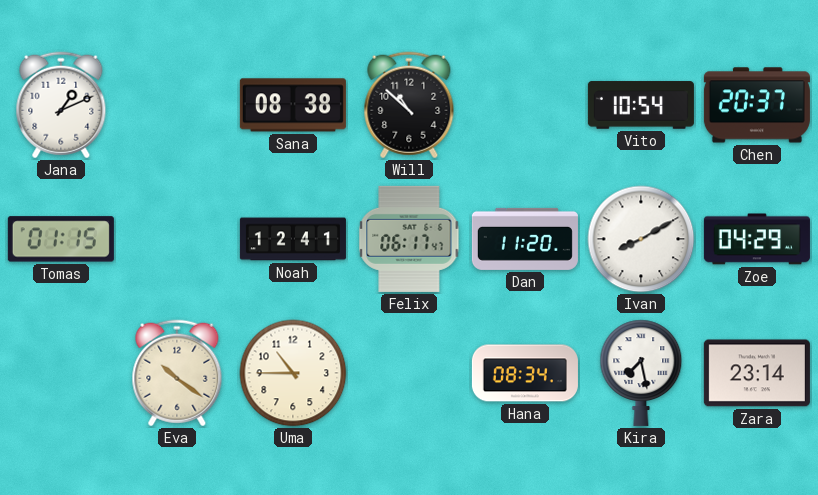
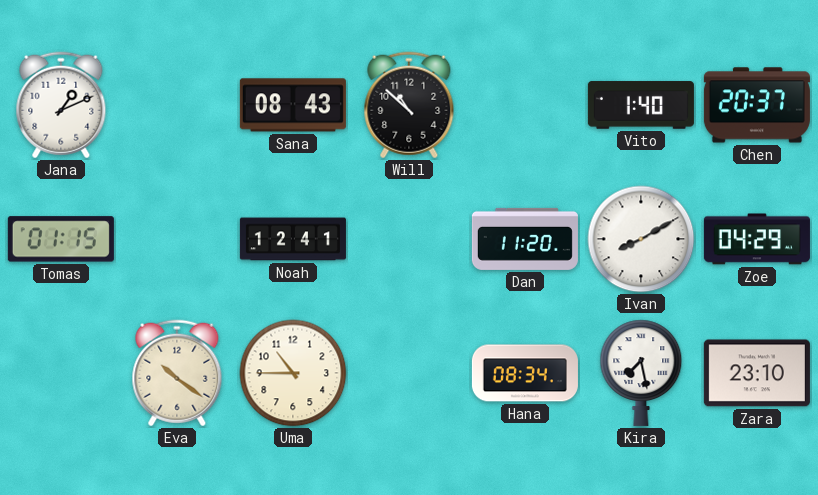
Sana: 08:38 -> 08:43
Vito: 10:54 -> 1:40
Felix: 06:17 -> none
Zara: 23:14 -> 23:10
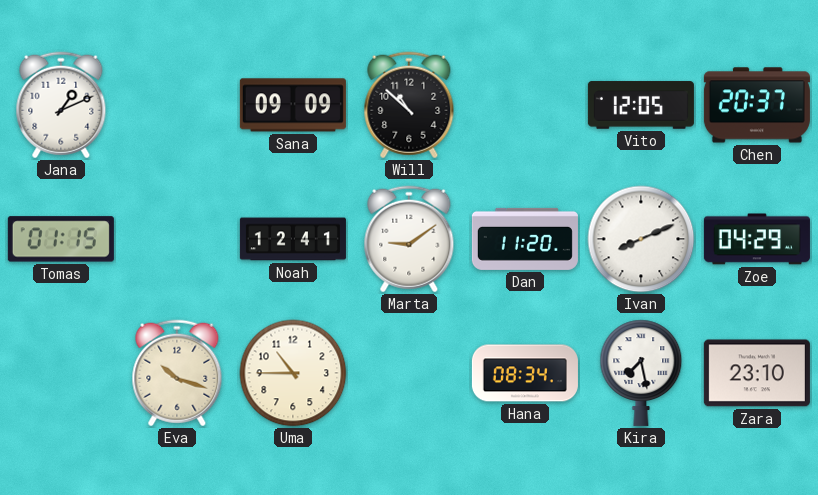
Sana: 08:43 -> 09:09
Vito: 1:40 -> 12:05
Marta: none -> 9:09
Ivan: 8:10 -> 8:11
Eva: 10:21 -> 10:18
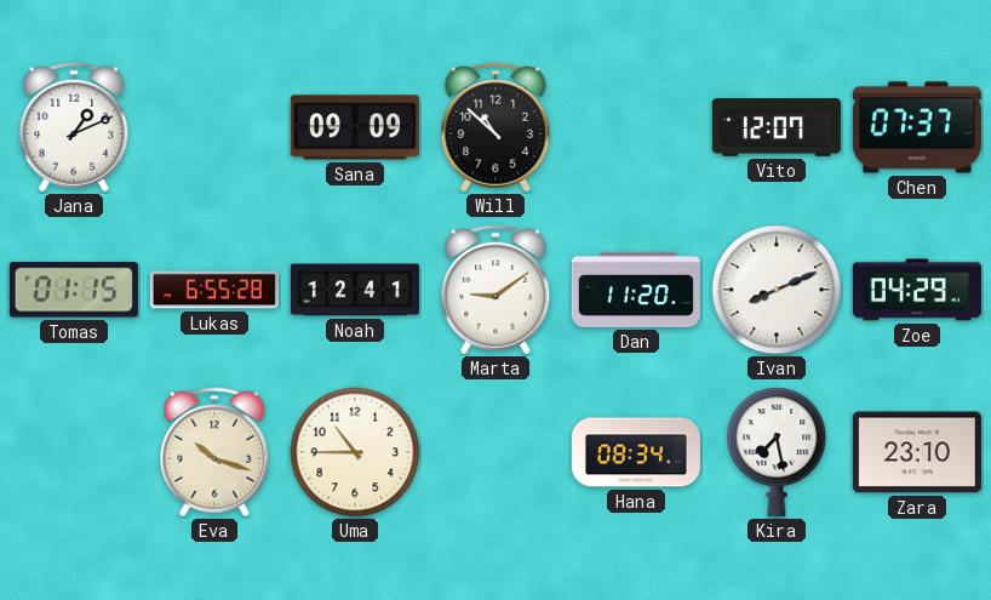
Vito: 12:05 -> 12:07
Chen: 20:37 -> 07:37
Lukas: none -> 6:55
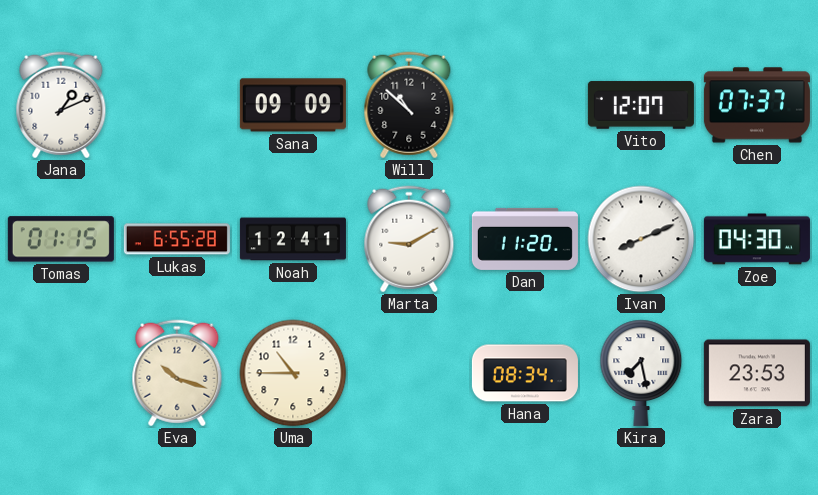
Marta: 9:09 -> 9:10
Zoe: 04:29 -> 04:30
Zara: 23:10 -> 23:53
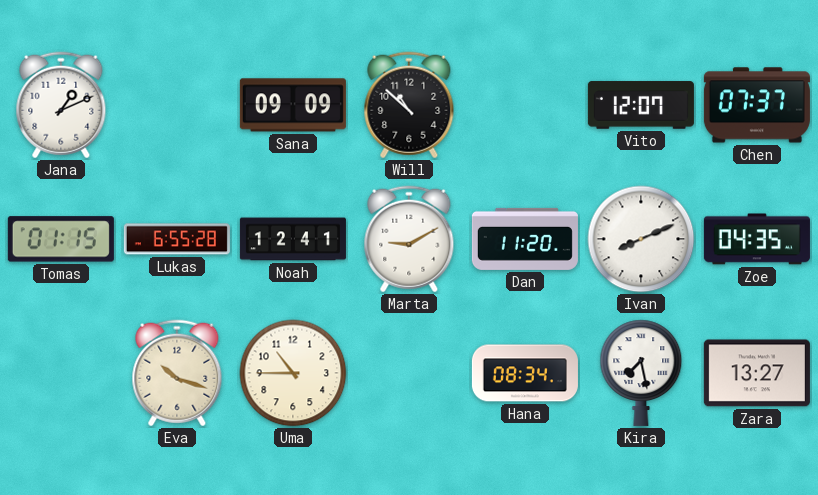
Zoe: 04:30 -> 04:35
Zara: 23:53 -> 13:27
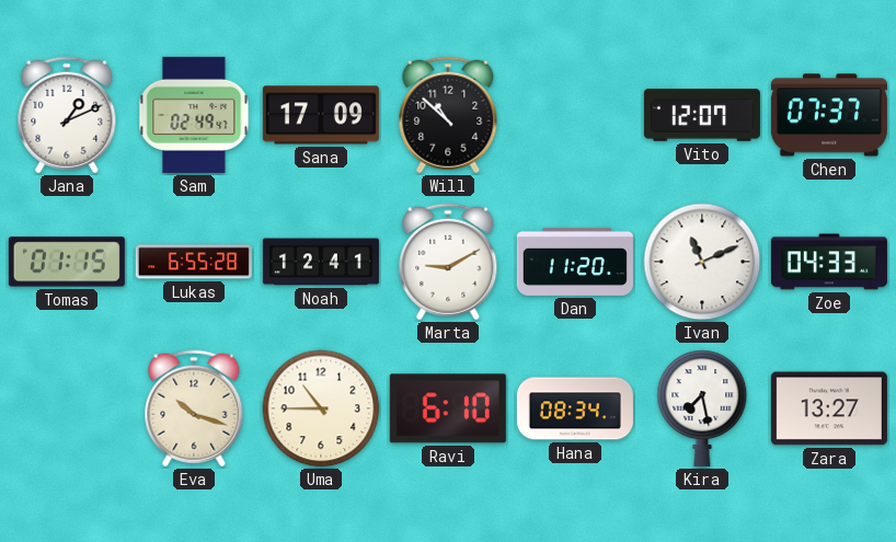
Sam: none -> 02:49
Sana: 09:09 -> 17:09
Ivan: 8:11 -> 11:11
Zoe: 04:35 -> 04:33
Ravi: none -> 6:10
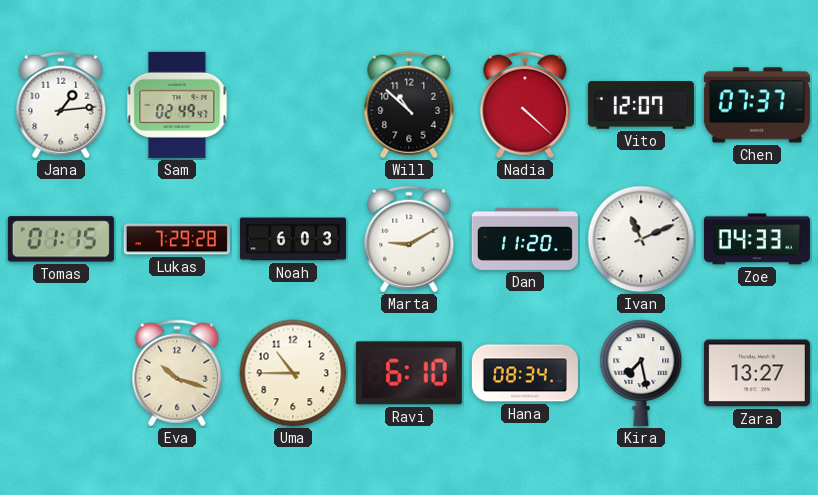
Jana: 1:11 -> 1:14
Sana: 17:09 -> none
Nadia: none -> 4:22
Lukas: 6:55 -> 7:29
Noah: 12:41 -> 6:03
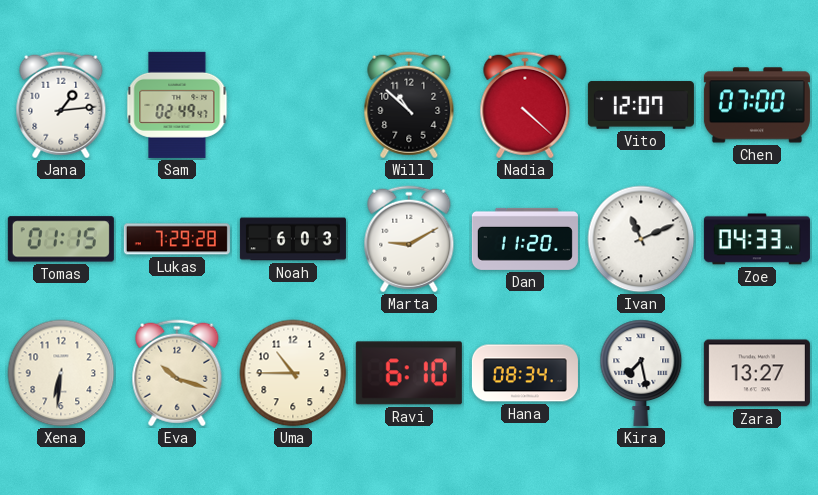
Chen: 07:37 -> 07:00
Xena: none -> 6:31
